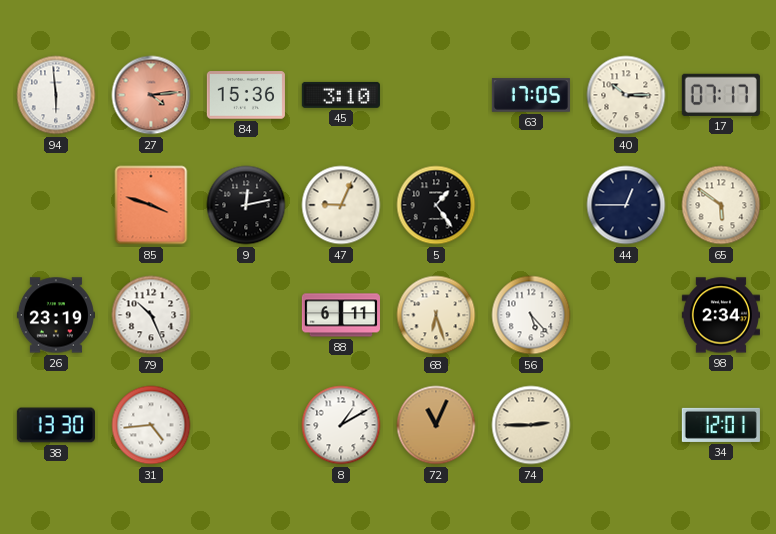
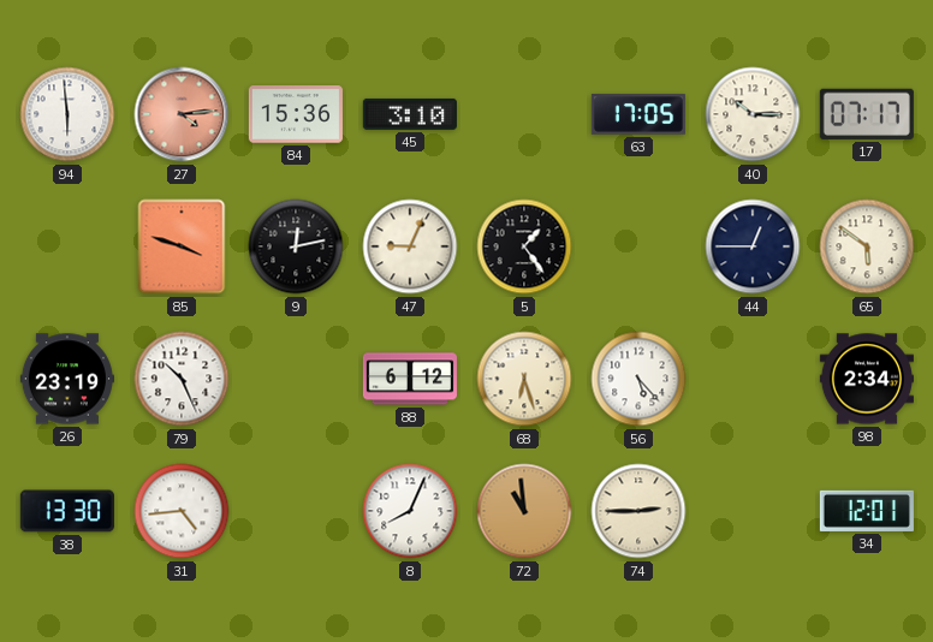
88: 6:11 -> 6:12
8: 1:10 -> 8:04
72: 11:04 -> 10:59
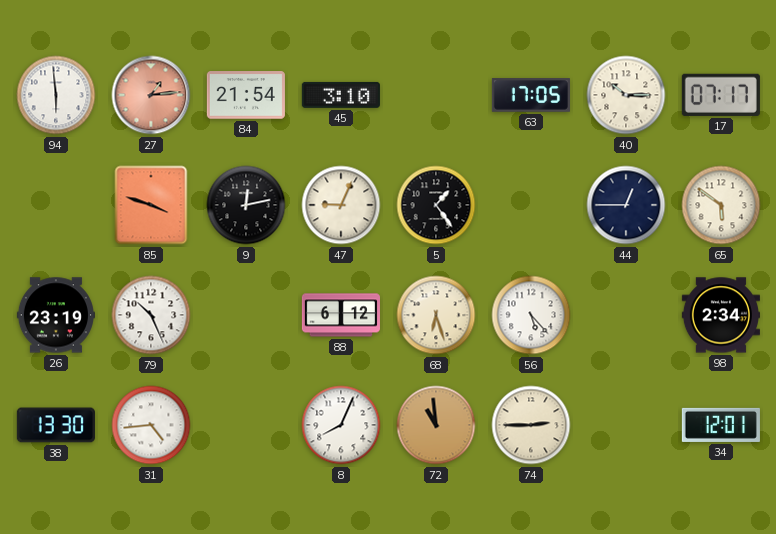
27: 4:14 -> 1:14
84: 15:36 -> 21:54
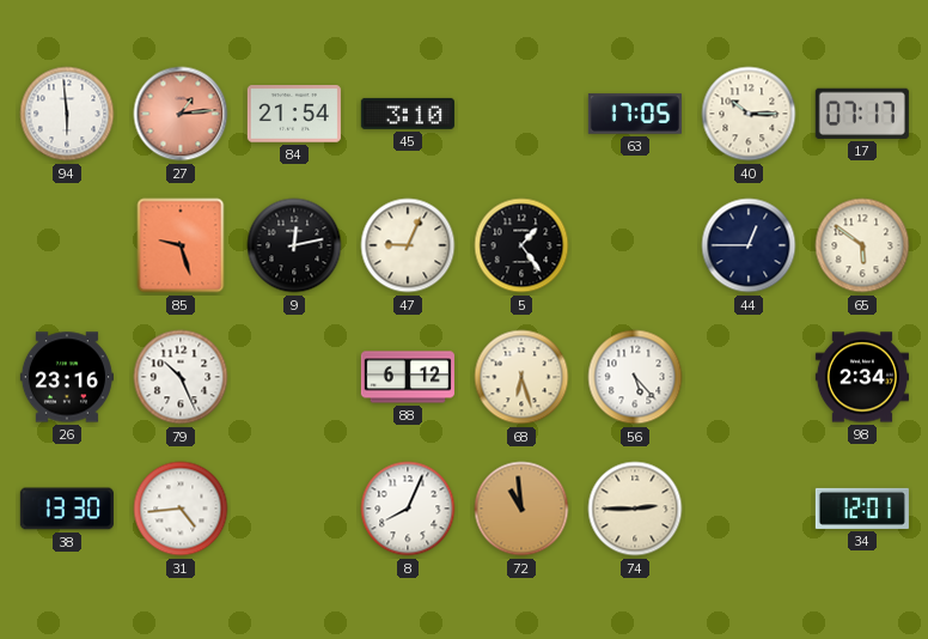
85: 3:48 -> 9:27
26: 23:19 -> 23:16
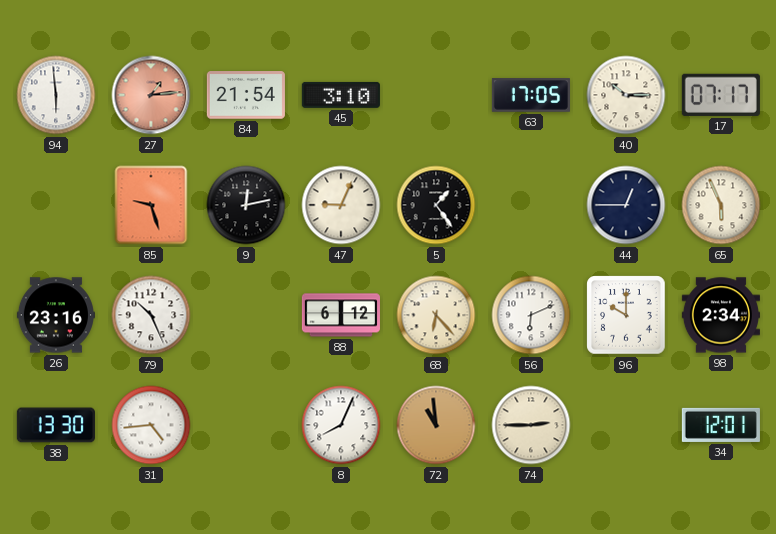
65: 5:51 -> 5:56
68: 6:27 -> 6:23
56: 5:23 -> 6:11
96: none -> 10:00
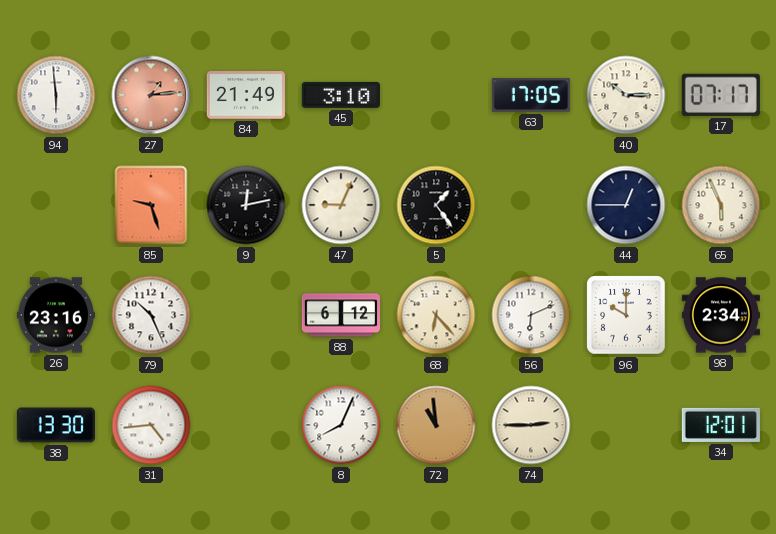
84: 21:54 -> 21:49
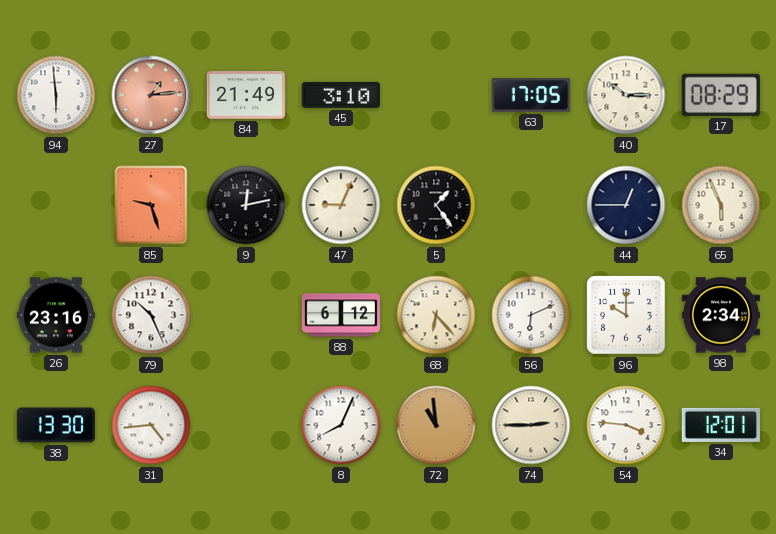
17: 07:17 -> 08:29
54: none -> 3:46
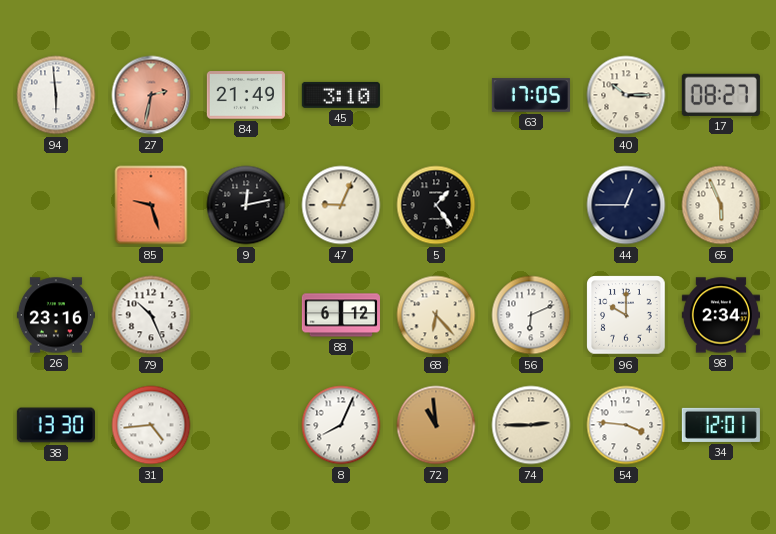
27: 1:14 -> 2:32
17: 08:29 -> 08:27
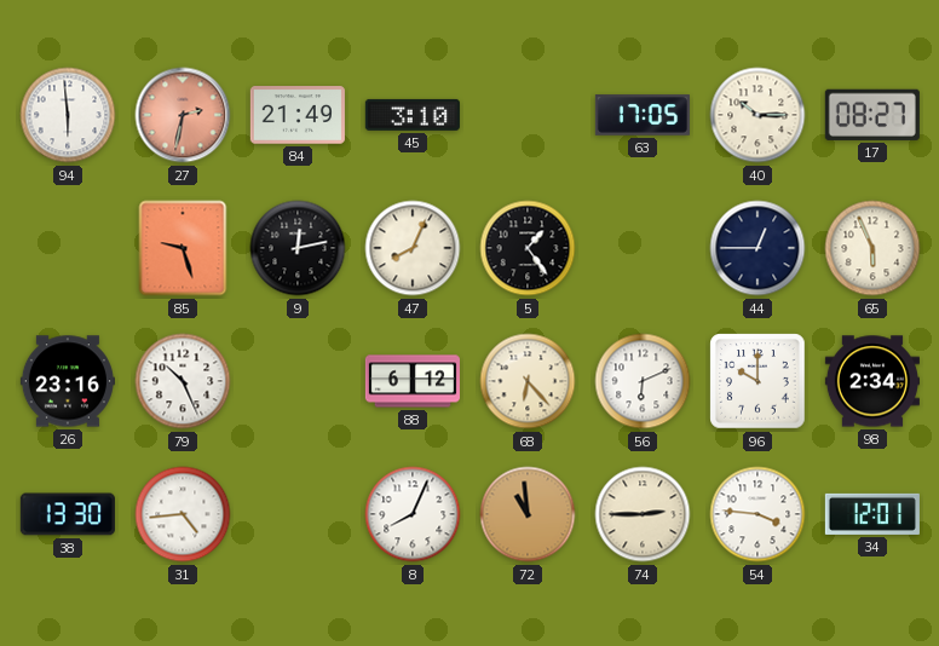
47: 9:04 -> 8:04
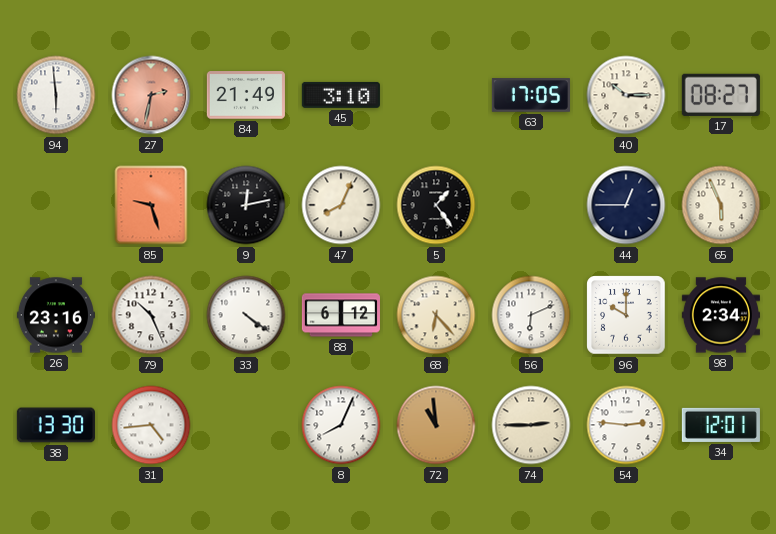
33: none -> 4:21
54: 3:46 -> 2:46
